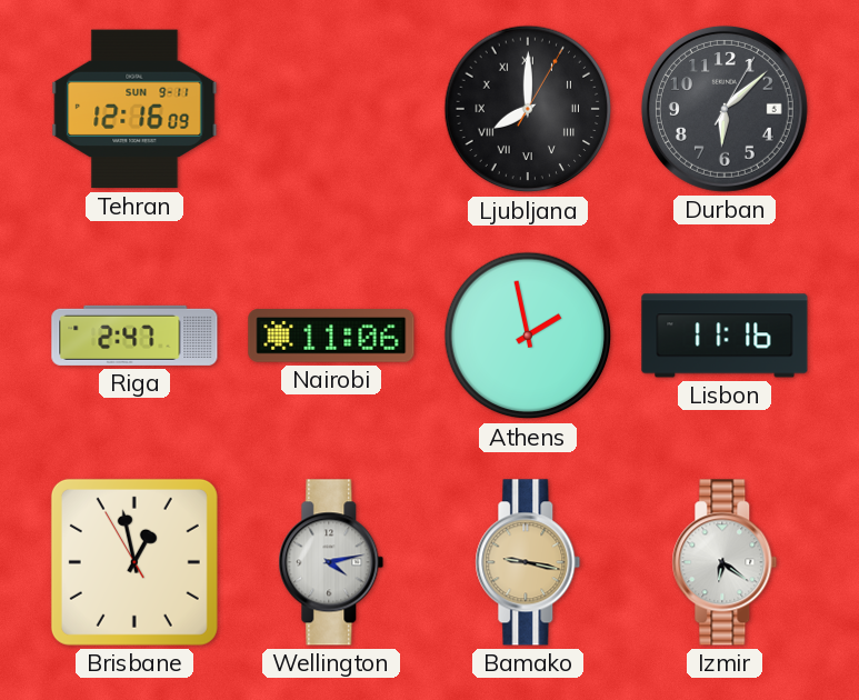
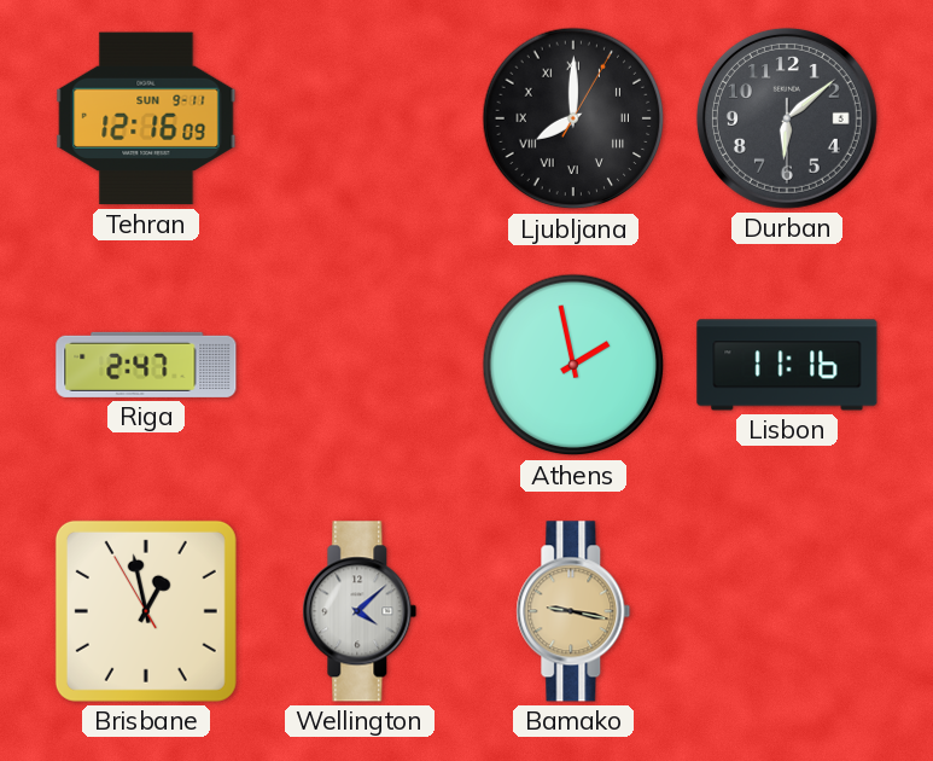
Durban: 6:08:05 -> 6:08:30
Nairobi: 11:06 -> none
Wellington: 4:13 -> 4:08
Izmir: 6:21 -> none
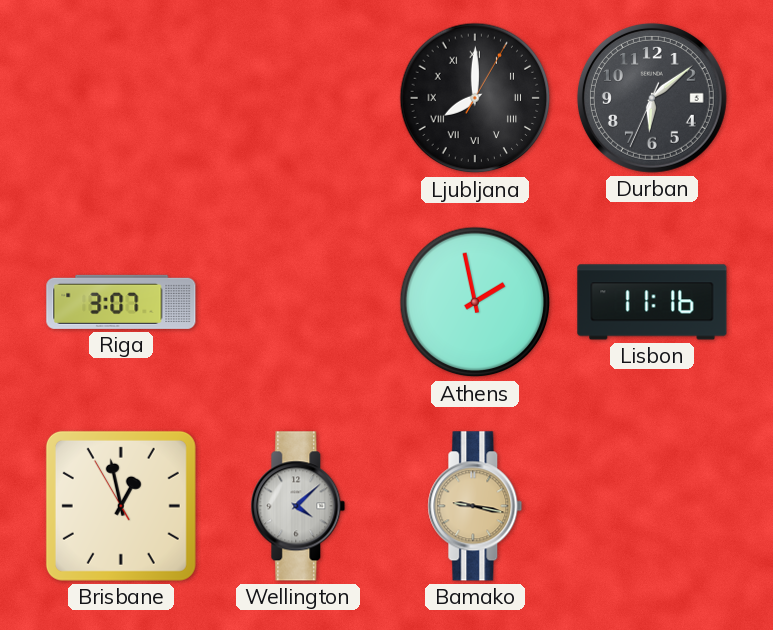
Tehran: 12:16 -> none
Durban: 6:08:30 -> 6:08:34
Riga: 2:47 -> 3:07
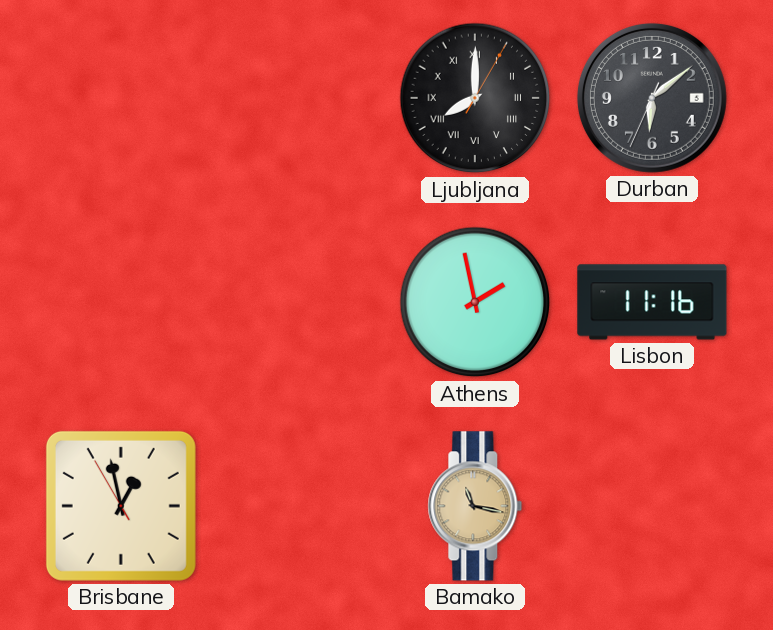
Riga: 3:07 -> none
Wellington: 4:08 -> none
Bamako: 9:17 -> 11:17
